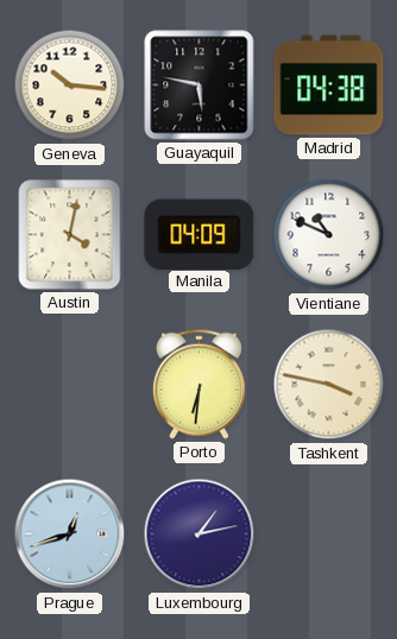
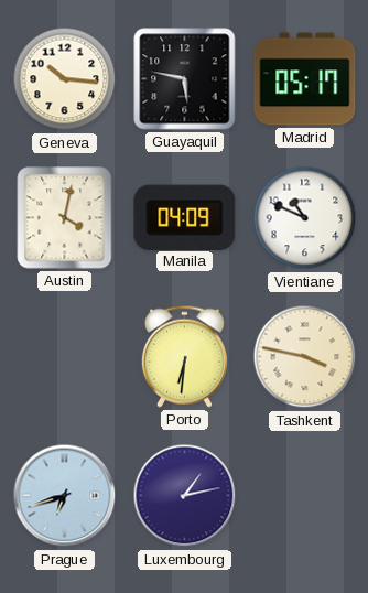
Madrid: 04:38 -> 05:17
Prague: 12:42 -> 6:42
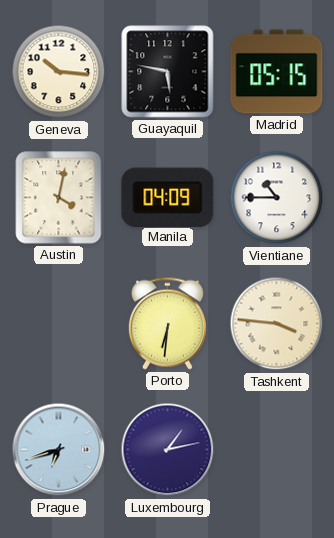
Madrid: 05:17 -> 05:15
Vientiane: 10:49 -> 10:45
Tashkent: 3:47 -> 3:46
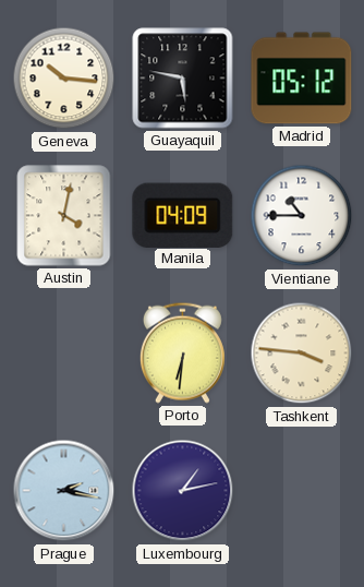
Madrid: 05:15 -> 05:12
Prague: 6:42 -> 2:17
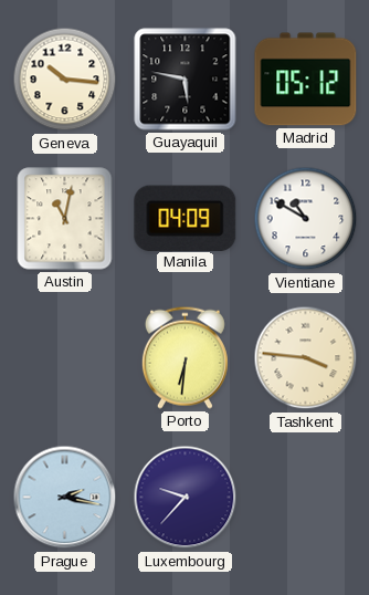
Austin: 4:02 -> 11:02
Vientiane: 10:45 -> 10:50
Luxembourg: 1:13 -> 9:37
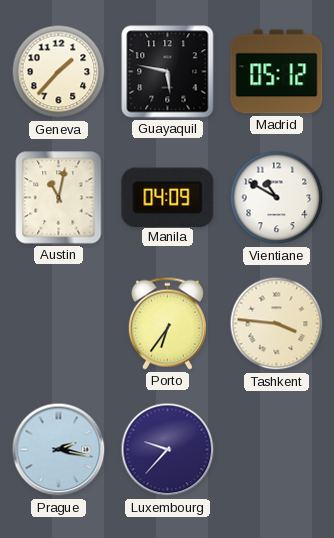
Geneva: 10:16 -> 1:37
Porto: 6:31 -> 6:36
